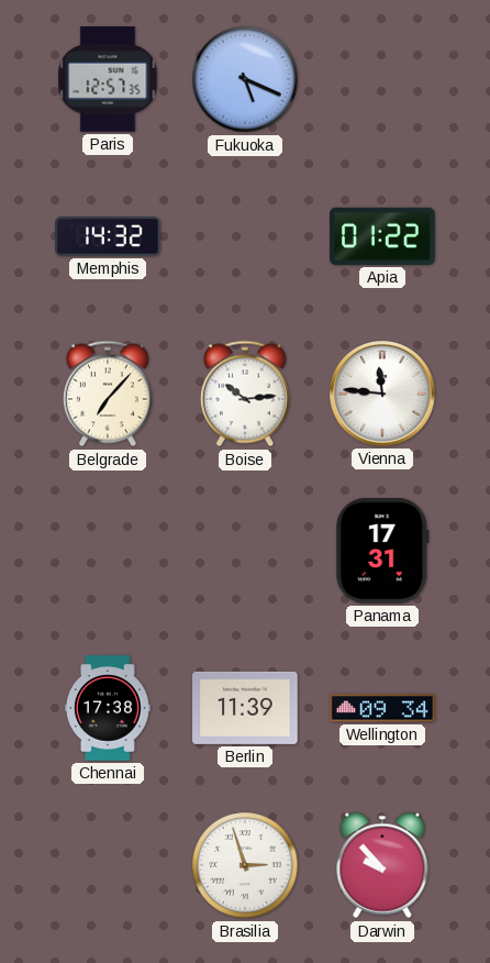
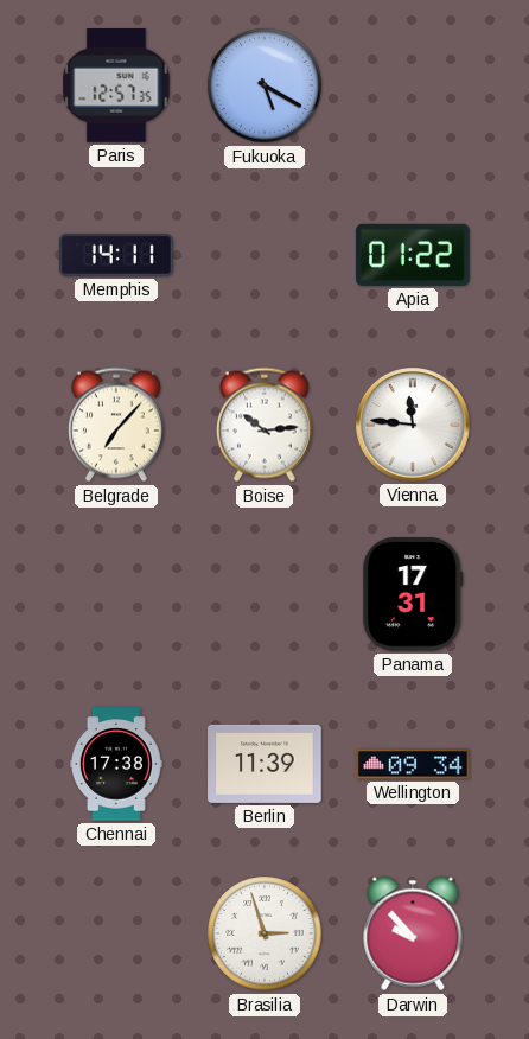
Fukuoka: 5:19 -> 5:20
Memphis: 14:32 -> 14:11
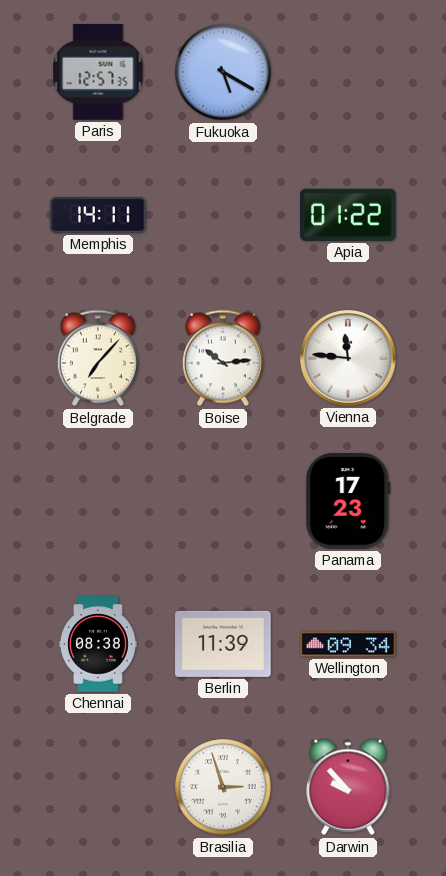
Panama: 17:31 -> 17:23
Chennai: 17:38 -> 08:38
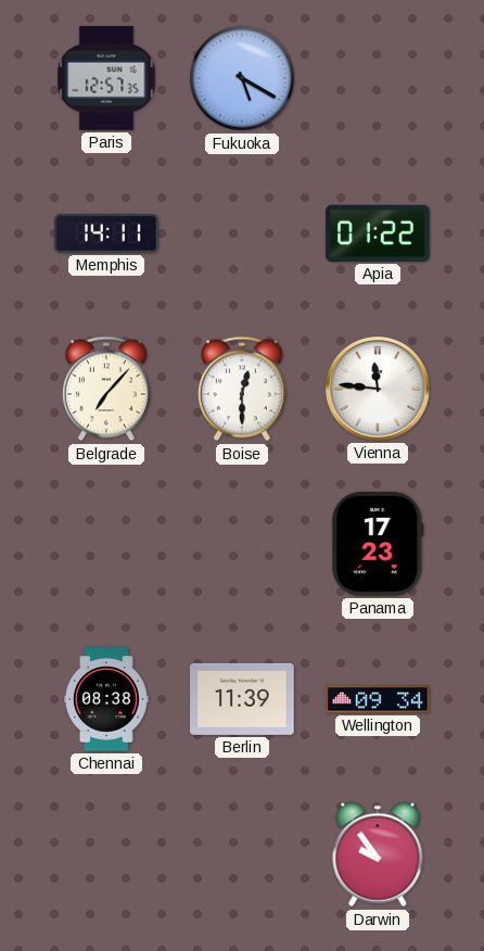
Boise: 10:14 -> 12:30
Brasilia: 2:57 -> none
Darwin: 9:53 -> 9:54
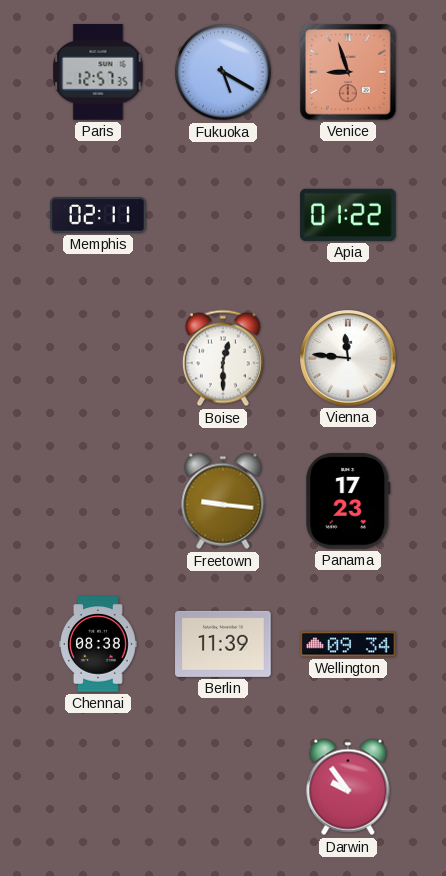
Venice: none -> 8:57
Memphis: 14:11 -> 02:11
Belgrade: 7:07 -> none
Freetown: none -> 9:16
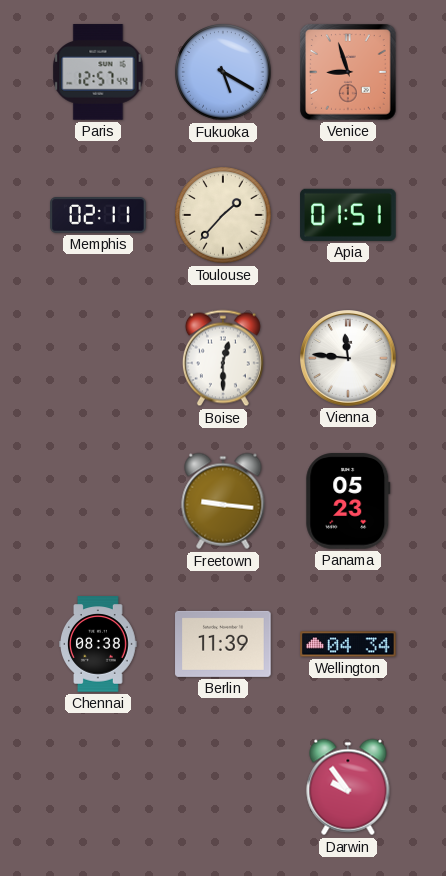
Paris: 12:57:35 -> 12:57:44
Toulouse: none -> 1:37
Apia: 01:22 -> 01:51
Panama: 17:23 -> 05:23
Wellington: 09:34 -> 04:34
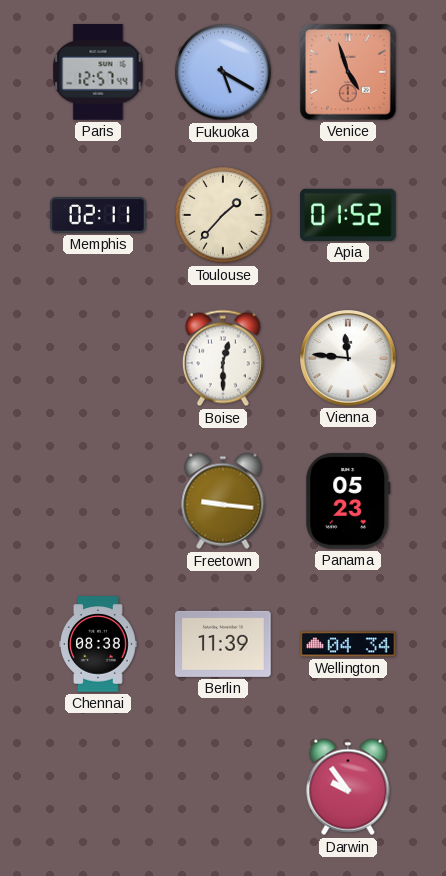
Venice: 8:57 -> 4:57
Apia: 01:51 -> 01:52
